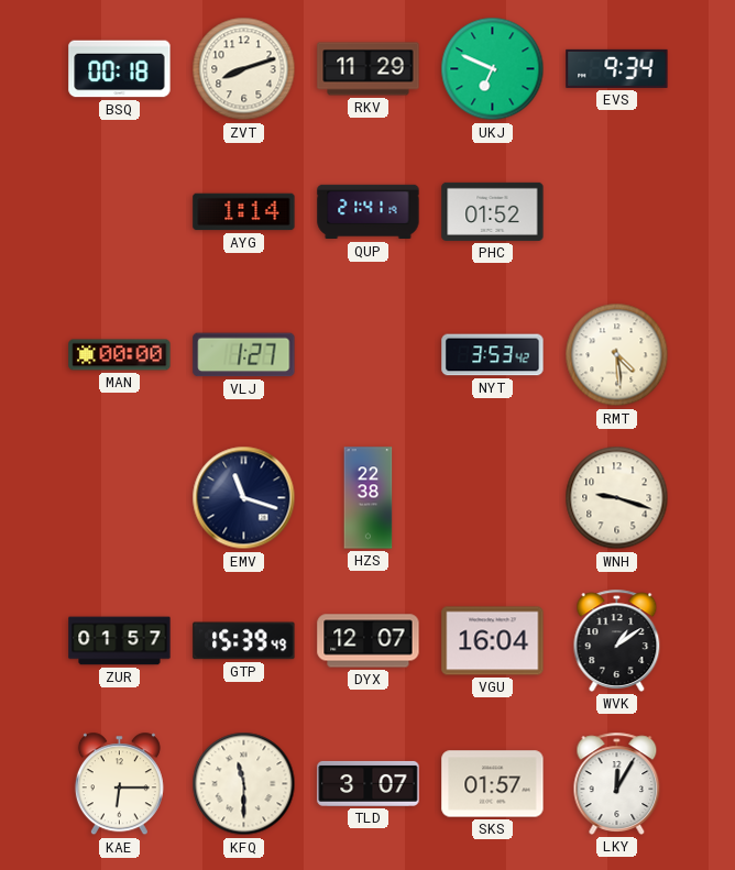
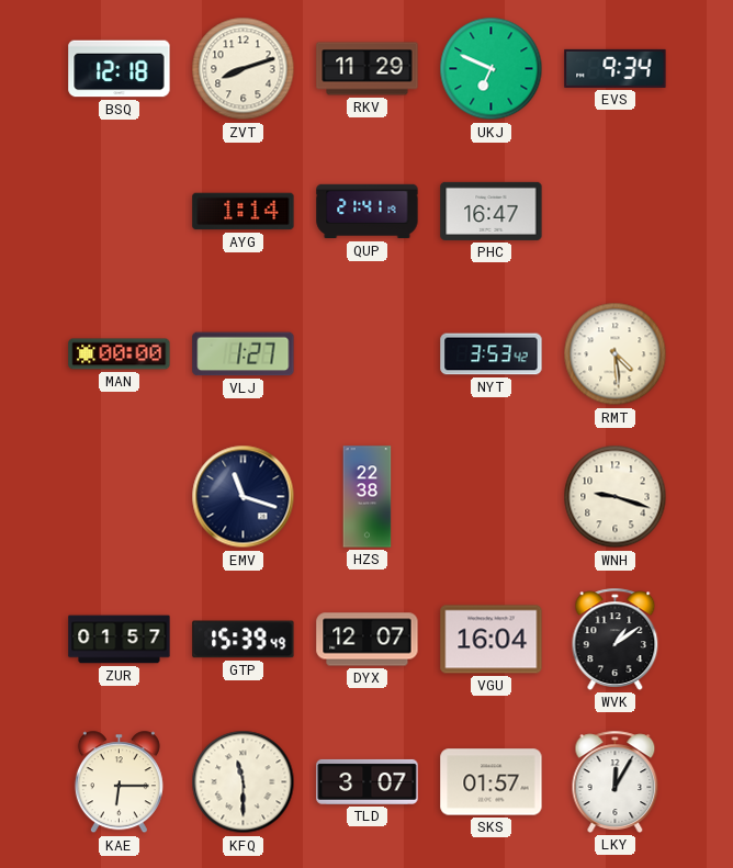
BSQ: 00:18 -> 12:18
PHC: 01:52 -> 16:47
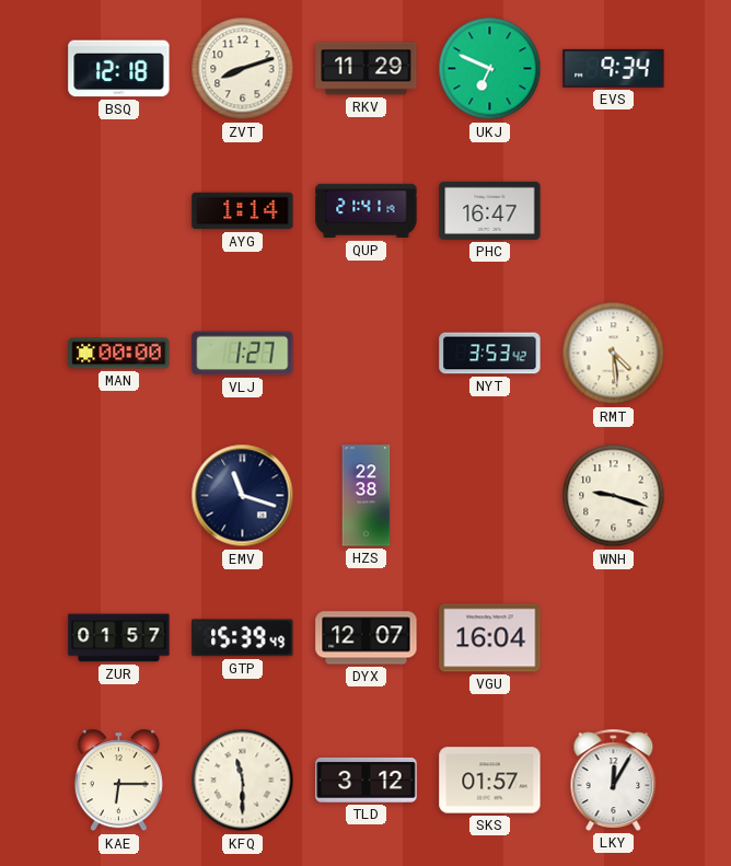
WVK: 1:09 -> none
TLD: 3:07 -> 3:12
